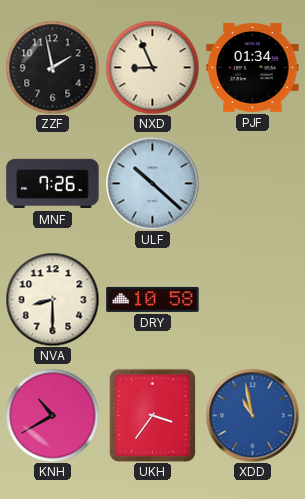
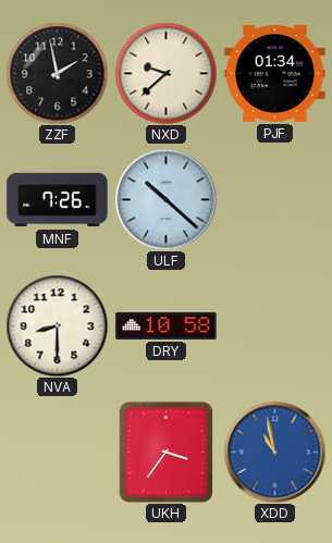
NXD: 8:56 -> 9:38
KNH: 10:40 -> none
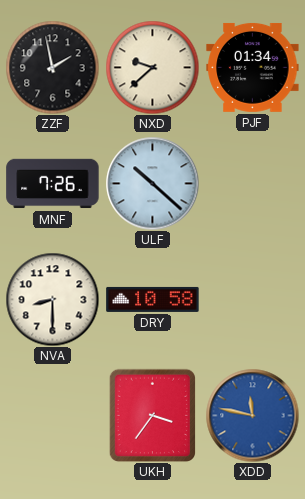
XDD: 10:58 -> 11:47
